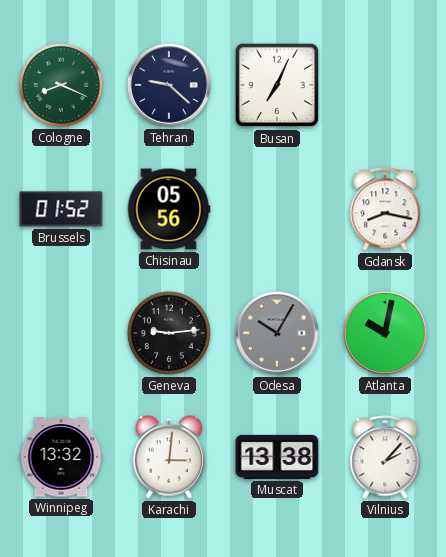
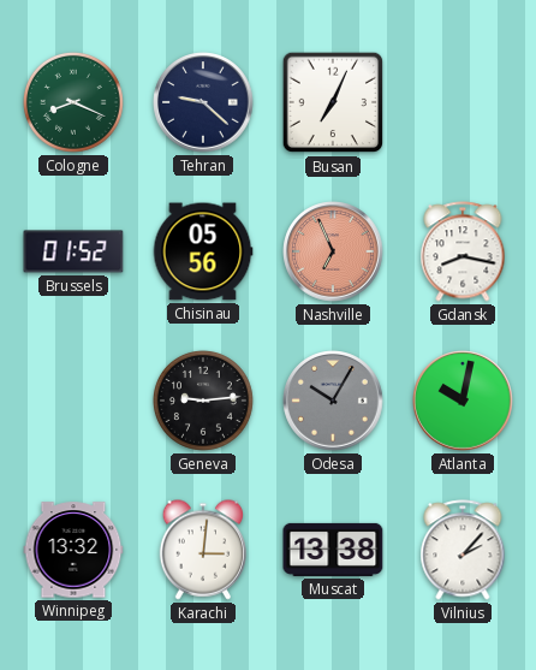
Nashville: none -> 6:56
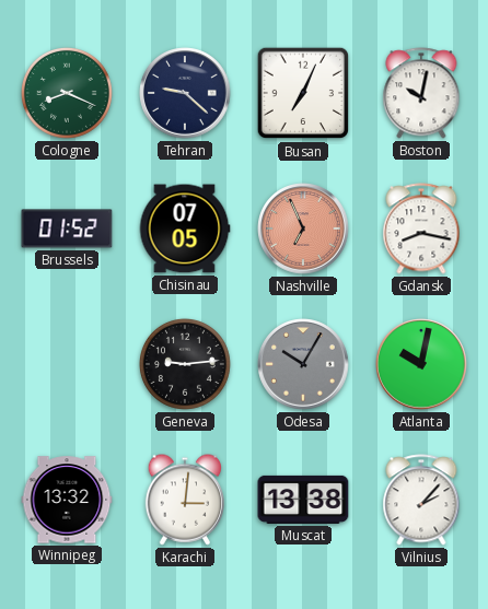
Boston: none -> 10:02
Chisinau: 05:56 -> 07:05
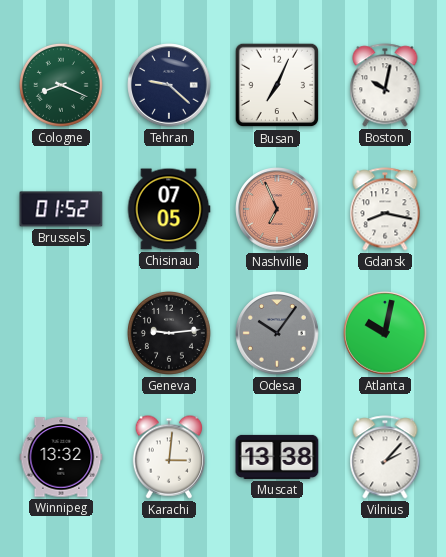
Odesa: 10:05 -> 10:06
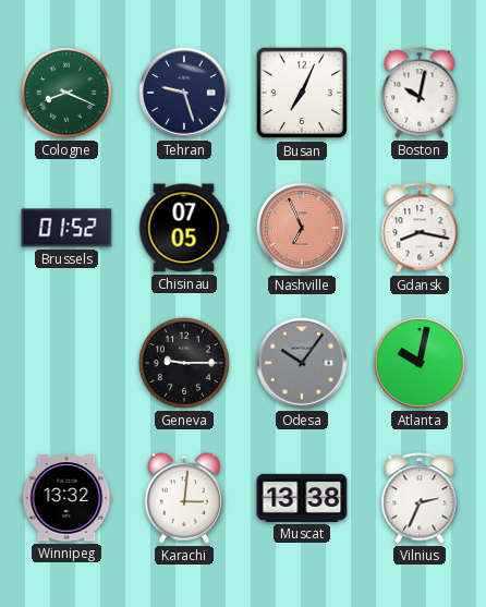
Tehran: 9:22 -> 9:27
Geneva: 9:14 -> 9:15
Vilnius: 2:07 -> 2:34
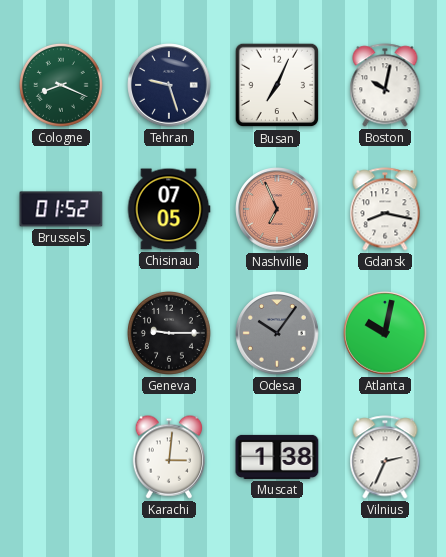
Winnipeg: 13:32 -> none
Muscat: 13:38 -> 1:38
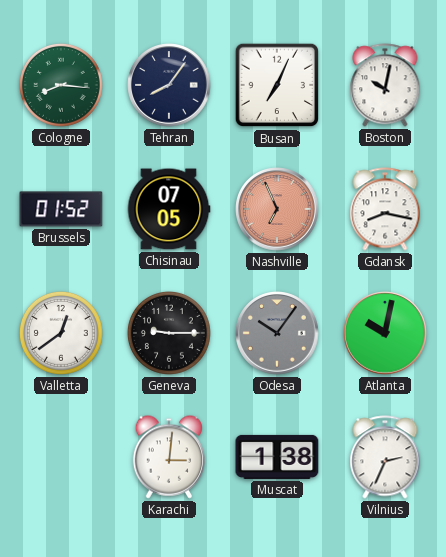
Cologne: 8:19 -> 8:16
Tehran: 9:27 -> 8:06
Valletta: none -> 12:39
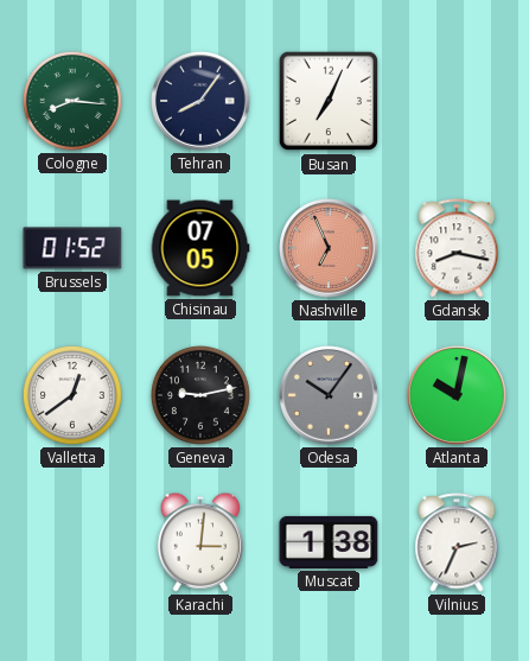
Boston: 10:02 -> none
Geneva: 9:15 -> 9:13
